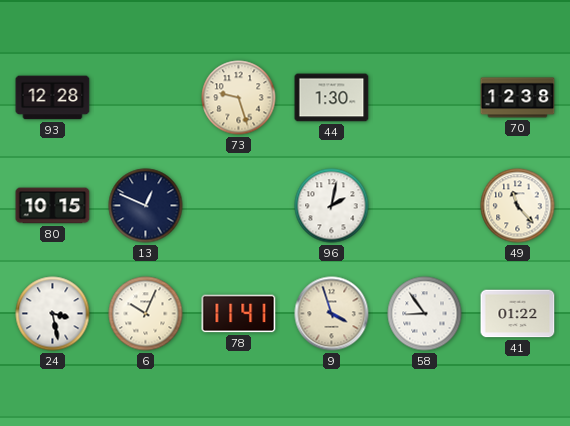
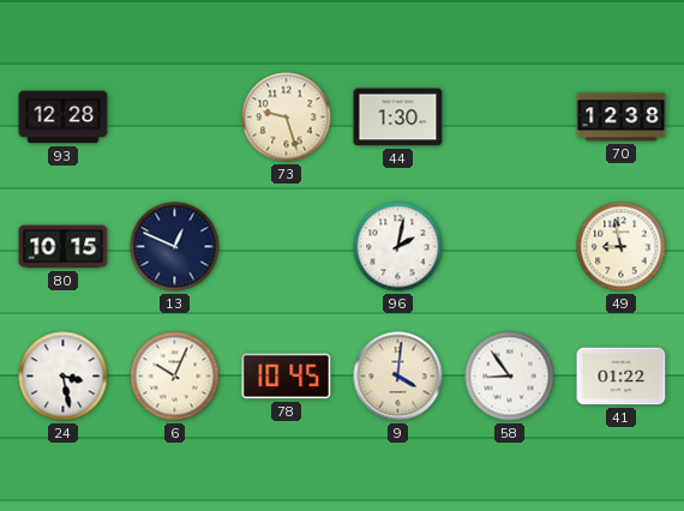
49: 11:23 -> 8:58
78: 11:41 -> 10:45
9: 3:57 -> 4:01
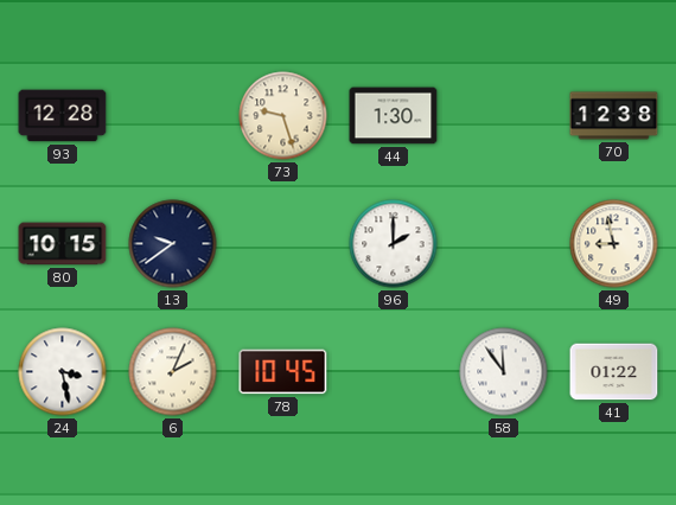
13: 12:49 -> 9:39
96: 2:02 -> 2:00
6: 10:04 -> 2:04
9: 4:01 -> none
58: 8:54 -> 11:54
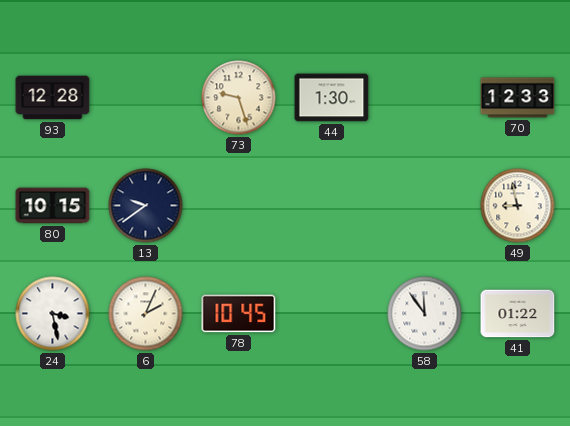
70: 12:38 -> 12:33
96: 2:00 -> none
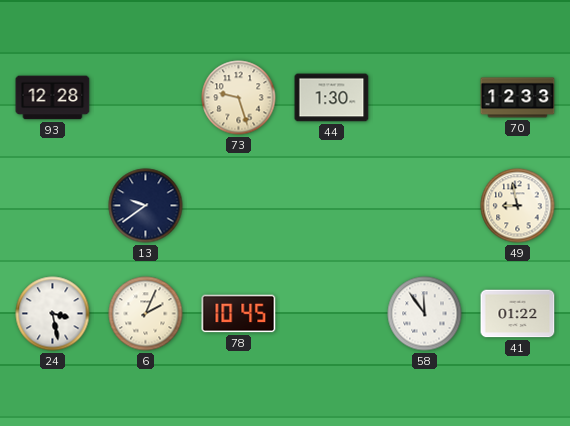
80: 10:15 -> none
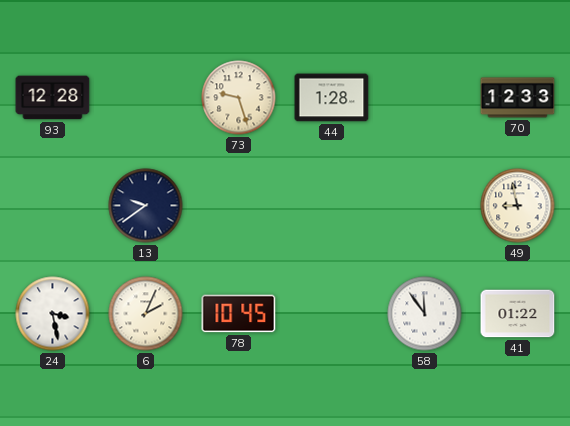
44: 1:30 -> 1:28
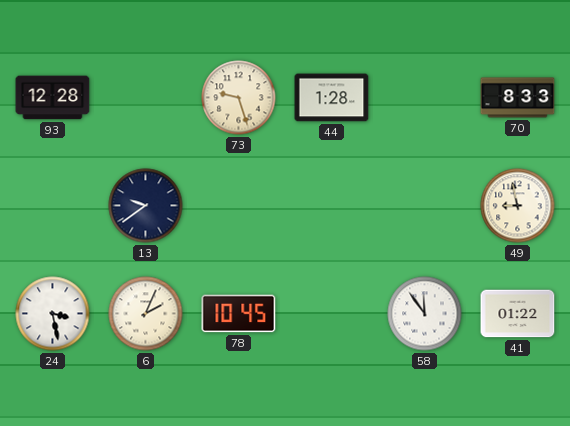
70: 12:33 -> 8:33
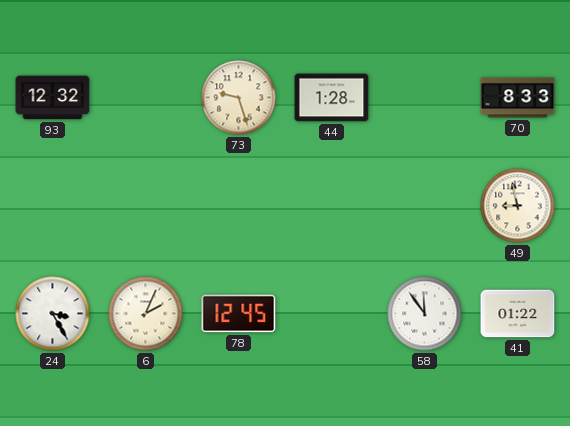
93: 12:28 -> 12:32
13: 9:39 -> none
24: 3:28 -> 3:25
78: 10:45 -> 12:45
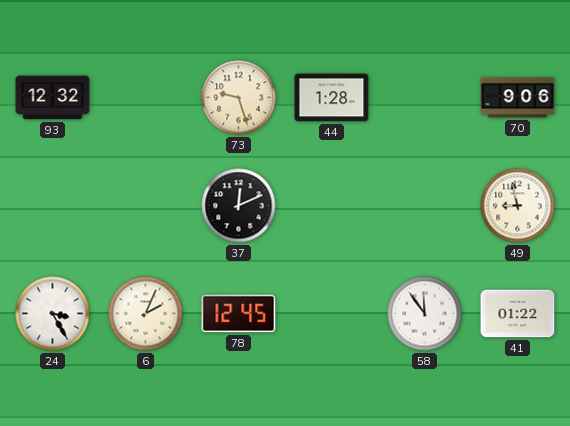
70: 8:33 -> 9:06
37: none -> 12:11
